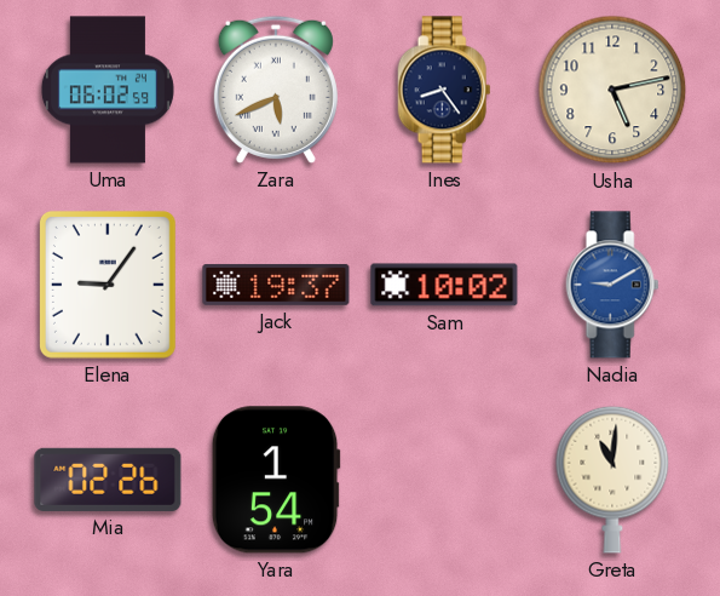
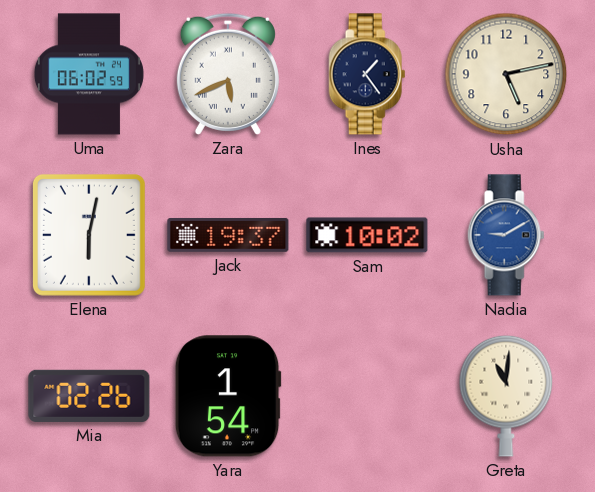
Ines: 8:24 -> 1:24
Elena: 9:06 -> 6:02
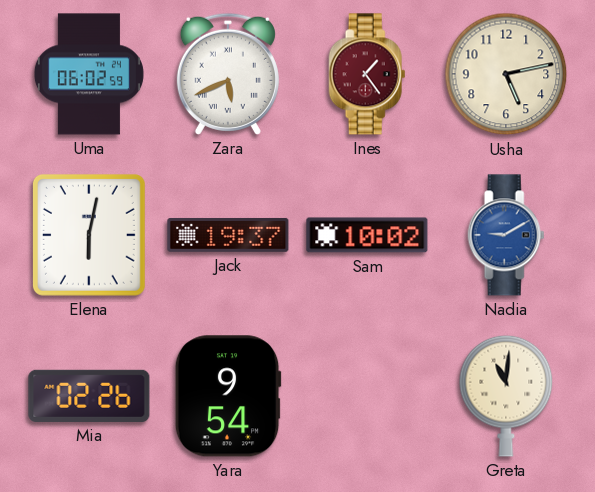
Ines dial: navy -> burgundy
Yara: 1:54 -> 9:54
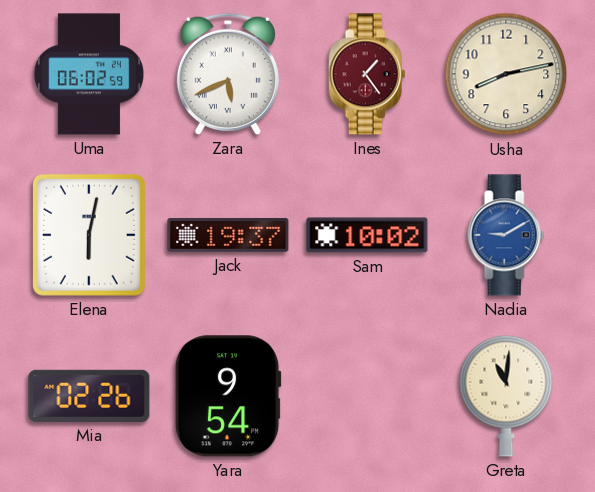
Usha: 5:13 -> 8:13
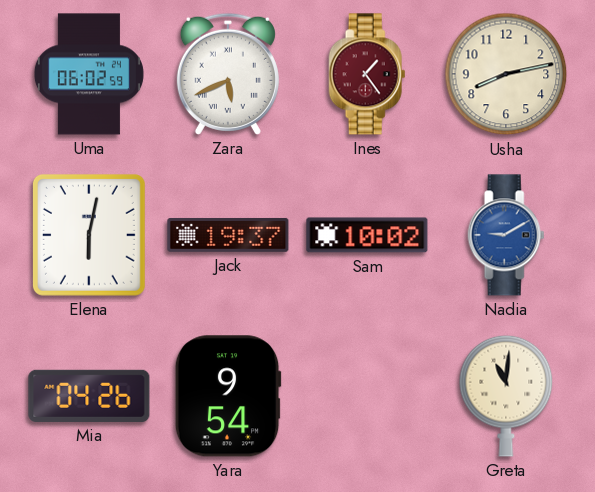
Mia: 02:26 -> 04:26
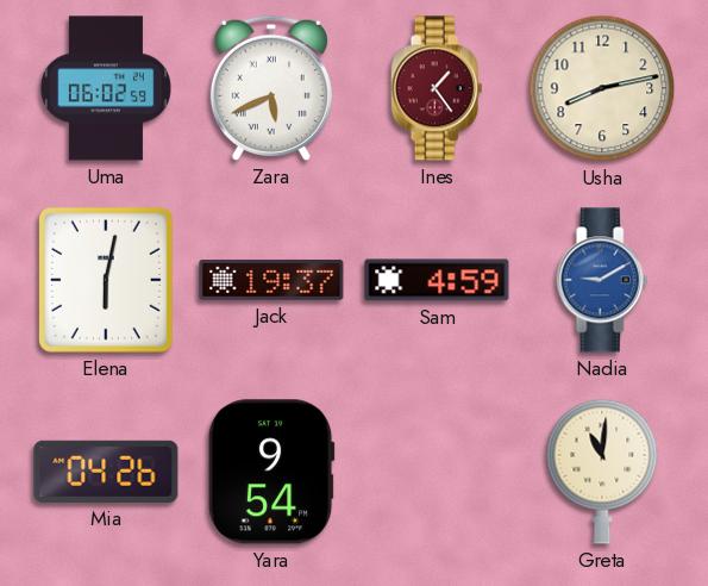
Sam: 10:02 -> 4:59
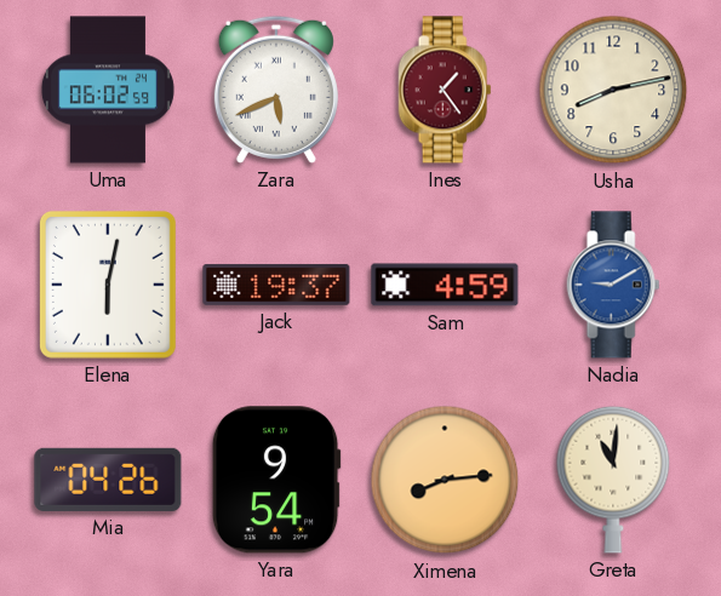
Ximena: none -> 8:14
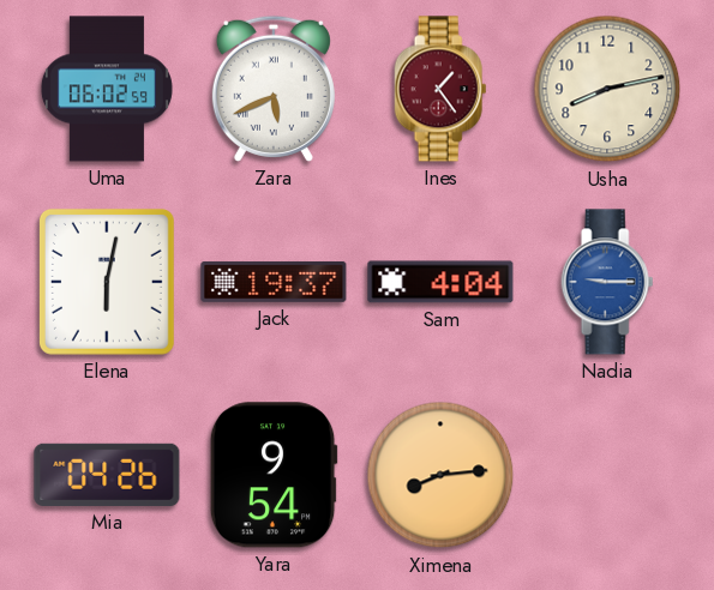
Sam: 4:59 -> 4:04
Nadia: 9:10 -> 9:15
Greta: 11:01 -> none
